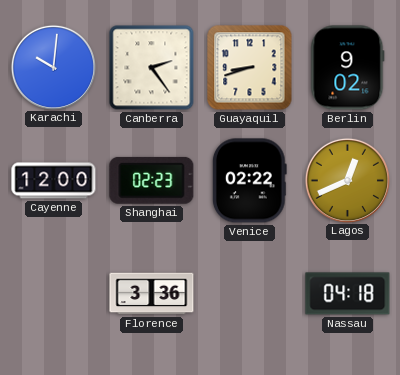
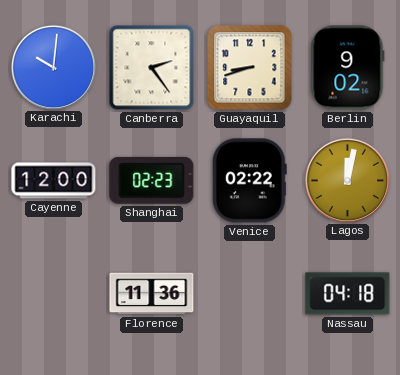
Lagos: 12:41 -> 12:02
Florence: 3:36 -> 11:36
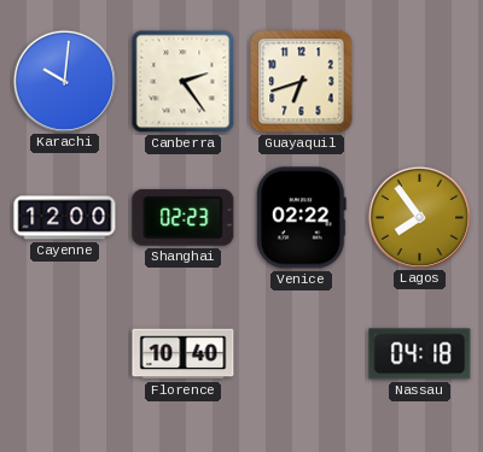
Guayaquil: 8:42 -> 6:42
Berlin: 9:02 -> none
Lagos: 12:02 -> 7:54
Florence: 11:36 -> 10:40
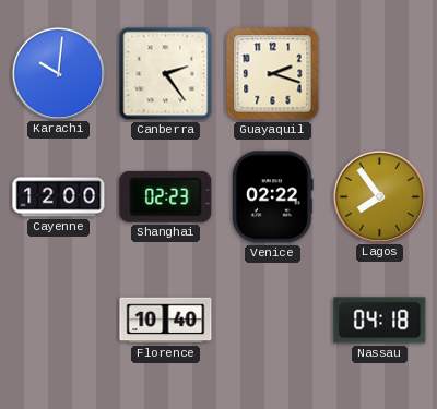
Guayaquil: 6:42 -> 2:18
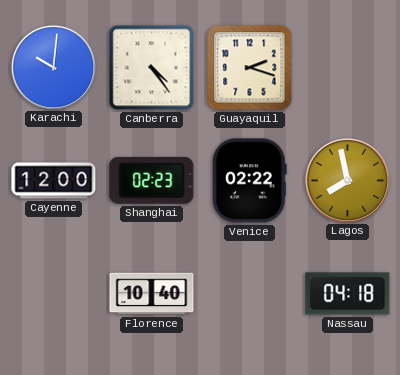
Canberra: 2:24 -> 4:24
Lagos: 7:54 -> 7:58
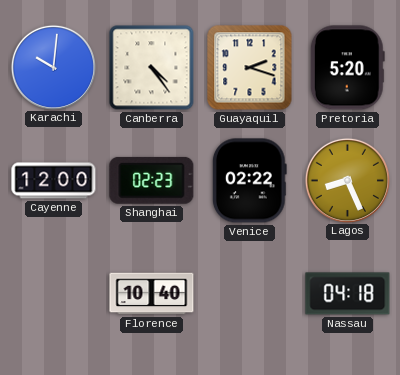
Pretoria: none -> 5:20
Lagos: 7:58 -> 8:26
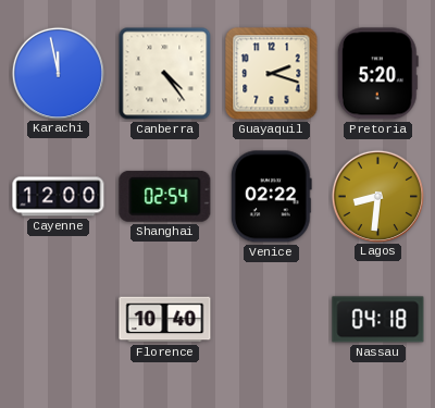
Karachi: 10:01 -> 11:58
Shanghai: 02:23 -> 02:54
Lagos: 8:26 -> 8:31
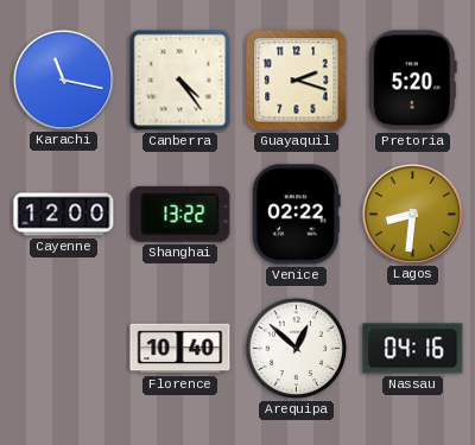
Karachi: 11:58 -> 11:17
Shanghai: 02:54 -> 13:22
Arequipa: none -> 12:52
Nassau: 04:18 -> 04:16
